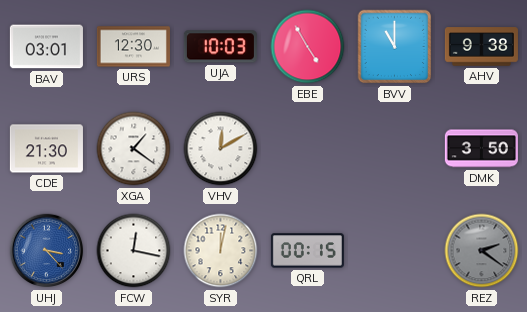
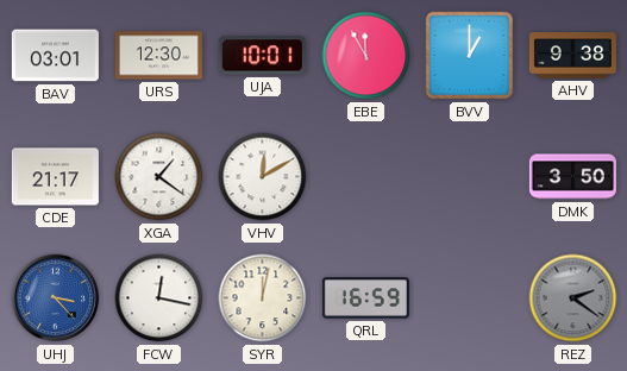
UJA: 10:03 -> 10:01
EBE: 4:55 -> 11:55
BVV: 11:00 -> 1:00
CDE: 21:30 -> 21:17
QRL: 00:15 -> 16:59
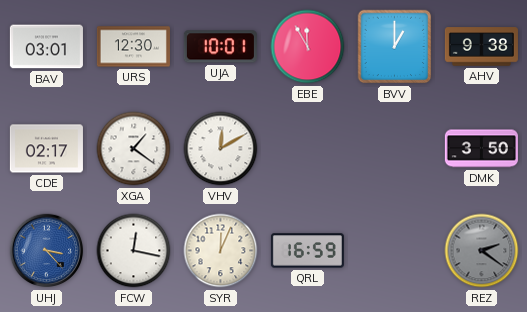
CDE: 21:17 -> 02:17
SYR: 12:02 -> 12:04
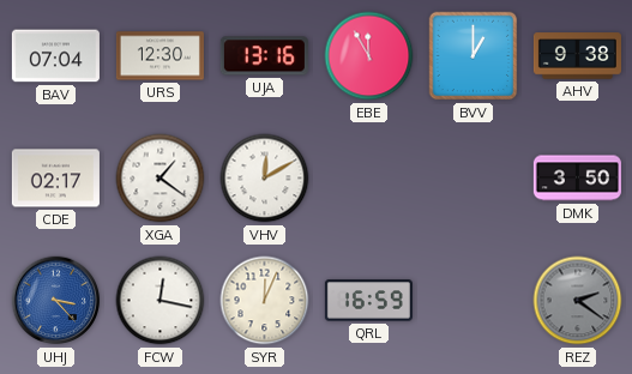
BAV: 03:01 -> 07:04
UJA: 10:01 -> 13:16
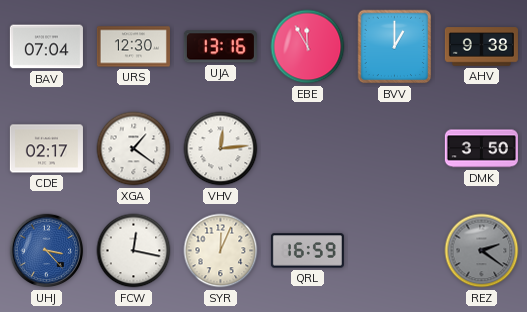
VHV: 12:10 -> 12:14
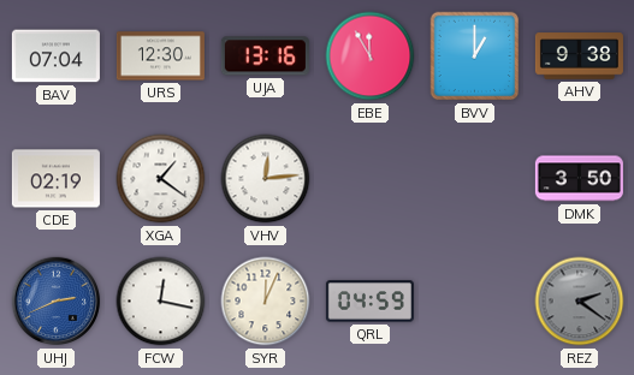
CDE: 02:17 -> 02:19
UHJ: 3:23 -> 2:41
QRL: 16:59 -> 04:59
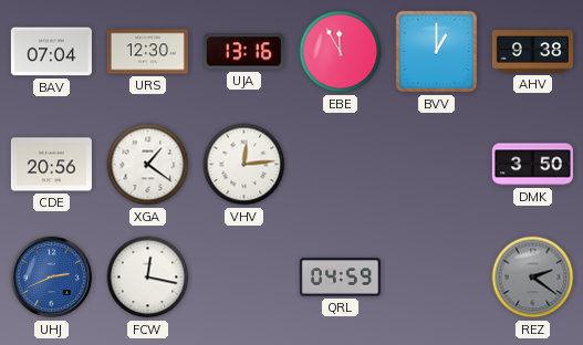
CDE: 02:19 -> 20:56
SYR: 12:04 -> none
